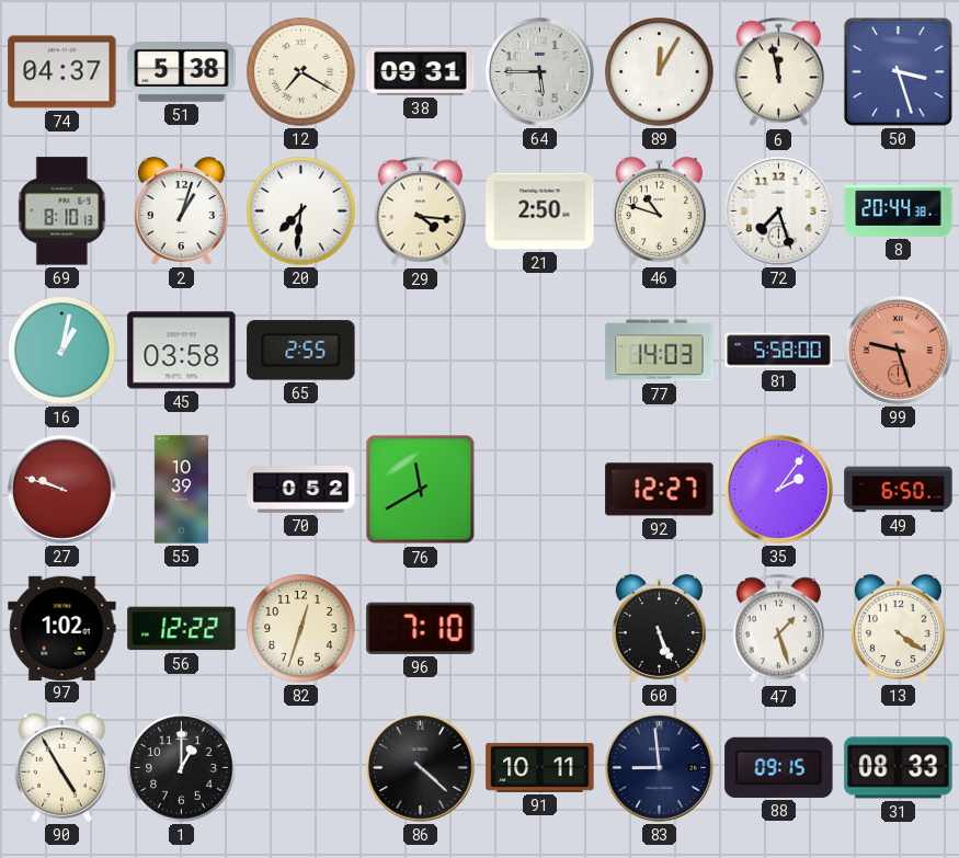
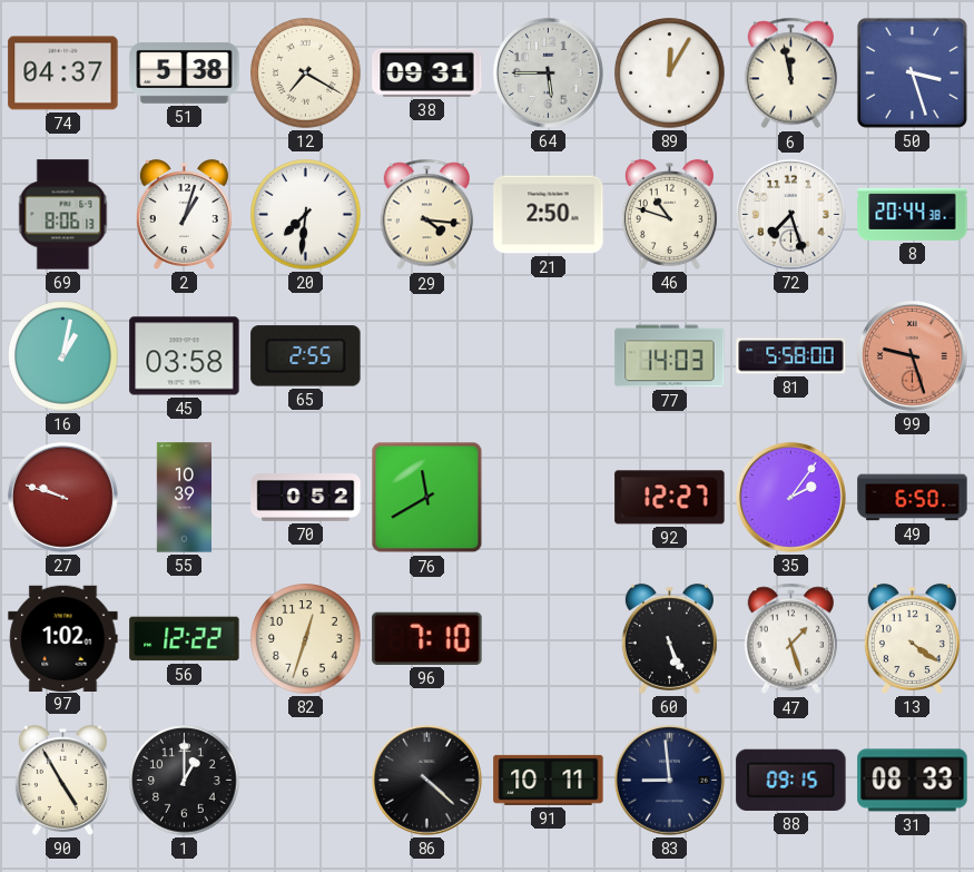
69: 8:10 -> 8:06
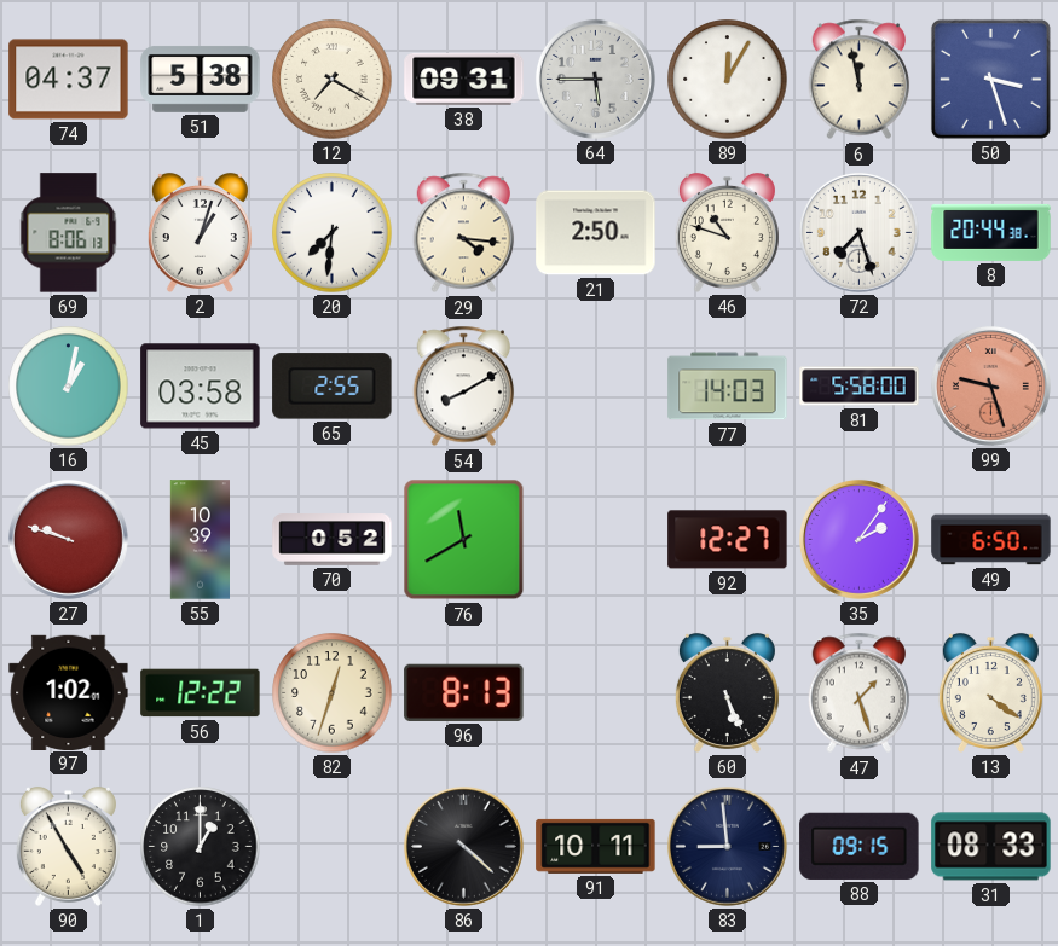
54: none -> 8:10
96: 7:10 -> 8:13
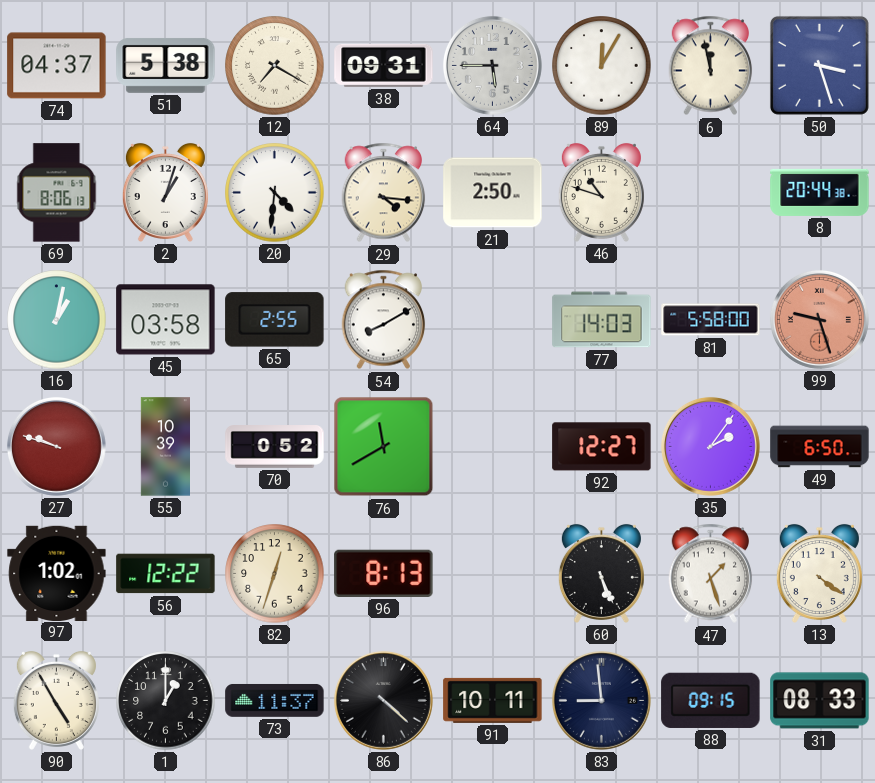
20: 7:31 -> 4:31
72: 7:27 -> none
73: none -> 11:37
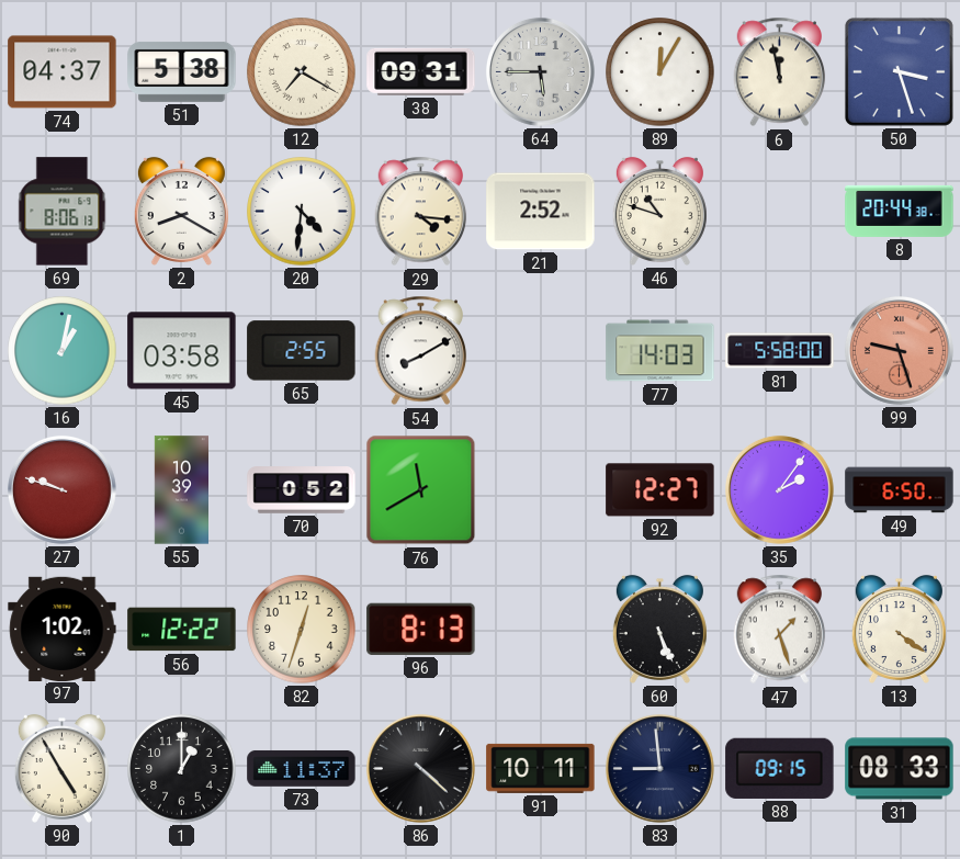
2: 1:03 -> 8:20
21: 2:50 -> 2:52
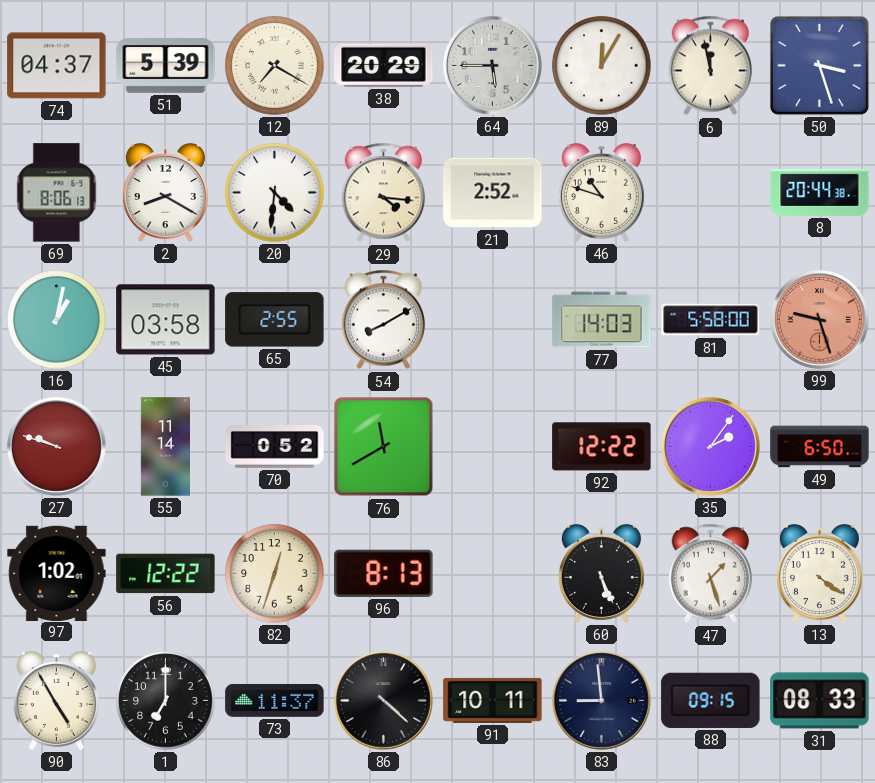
51: 5:38 -> 5:39
38: 09:31 -> 20:29
55: 10:39 -> 11:14
92: 12:27 -> 12:22
1: 1:00 -> 7:00
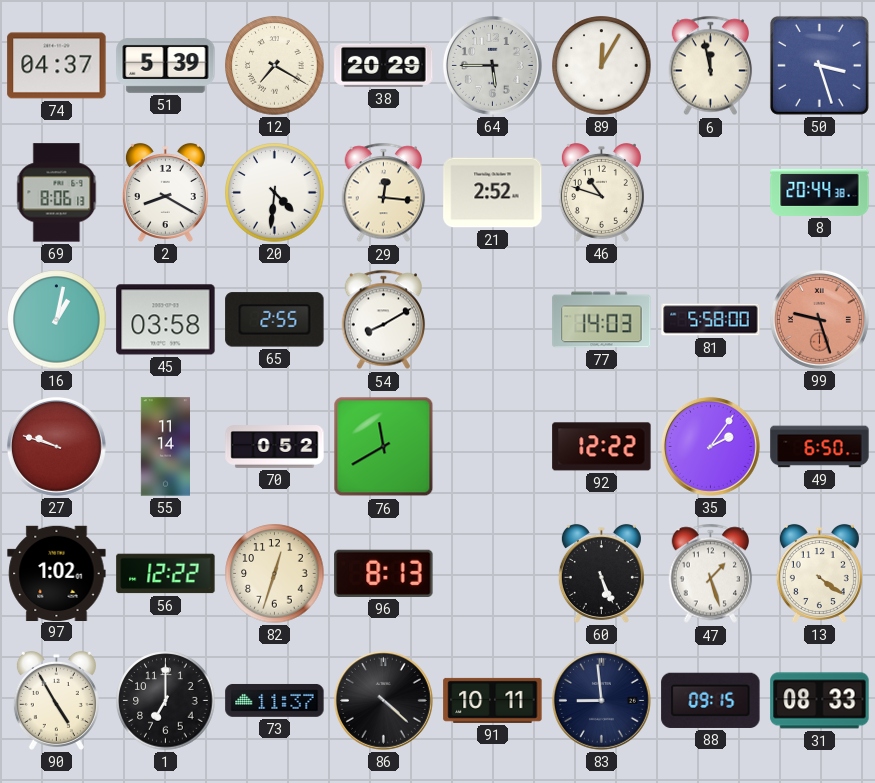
29: 4:16 -> 12:16
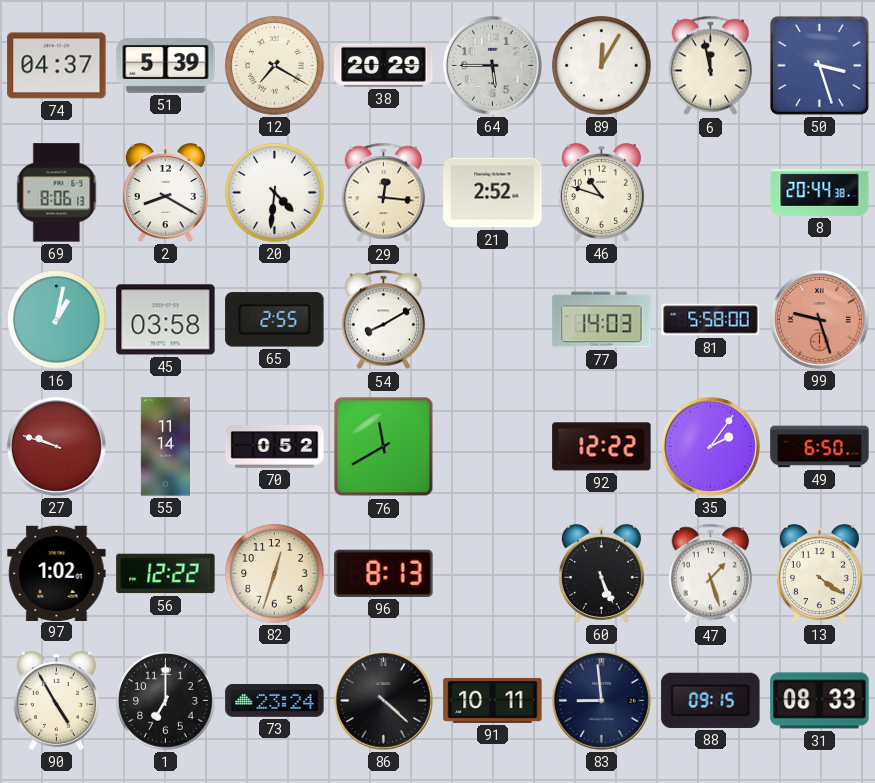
73: 11:37 -> 23:24
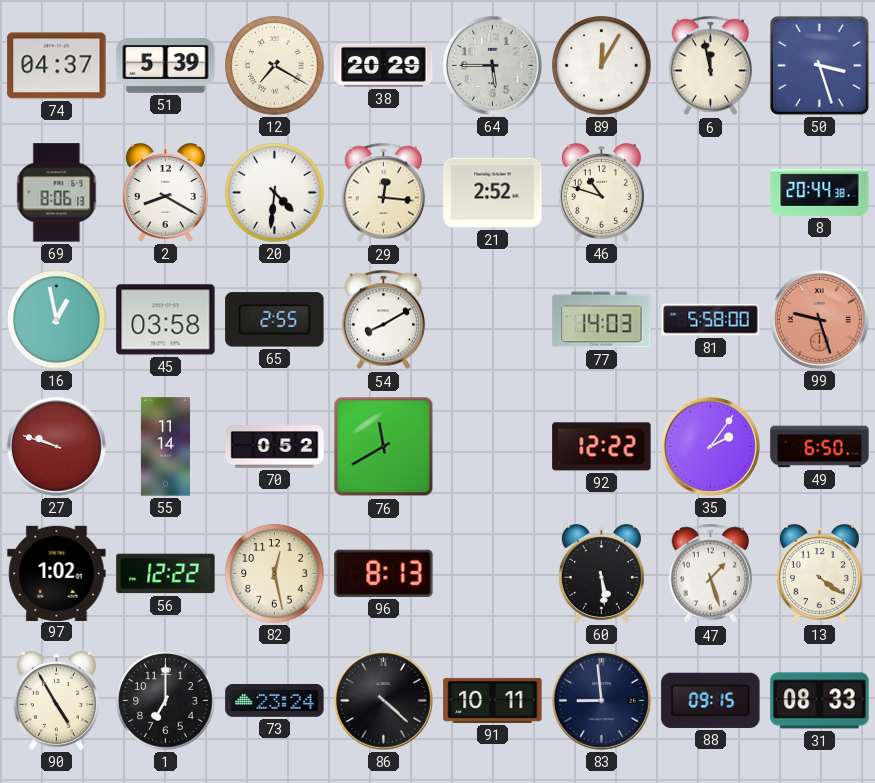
16: 1:02 -> 12:58
82: 12:33 -> 12:28
60: 5:26 -> 5:29
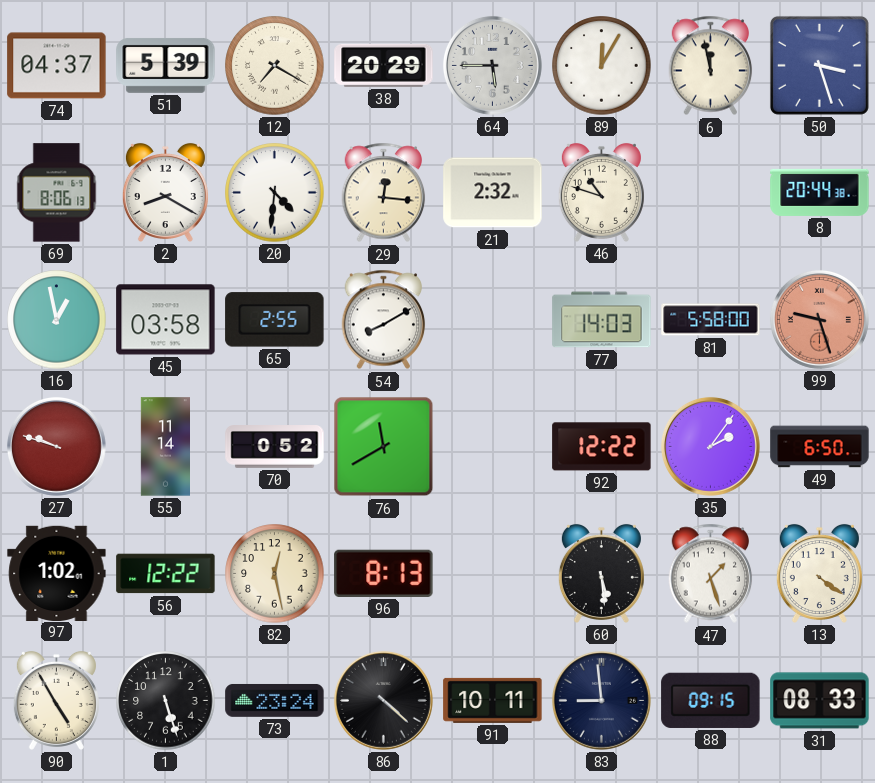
21: 2:52 -> 2:32
1: 7:00 -> 5:27
